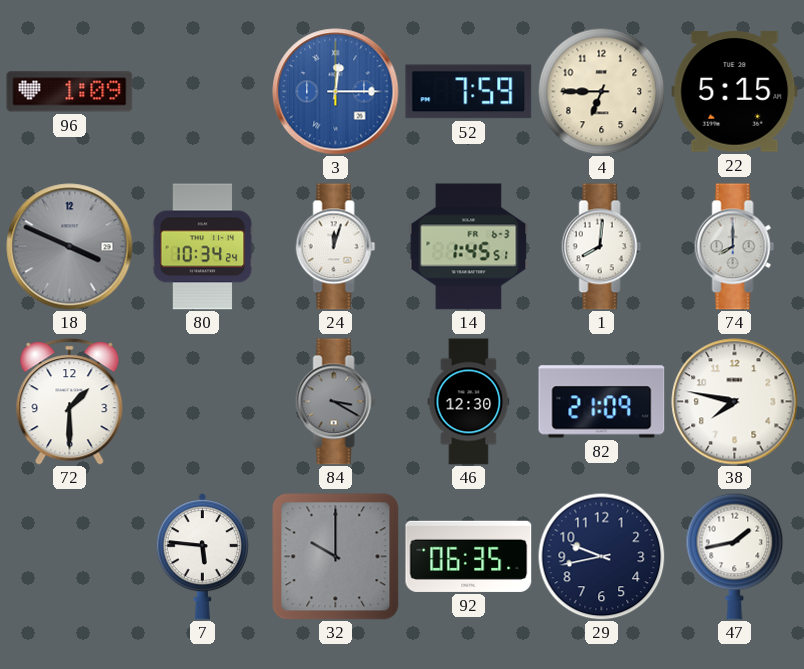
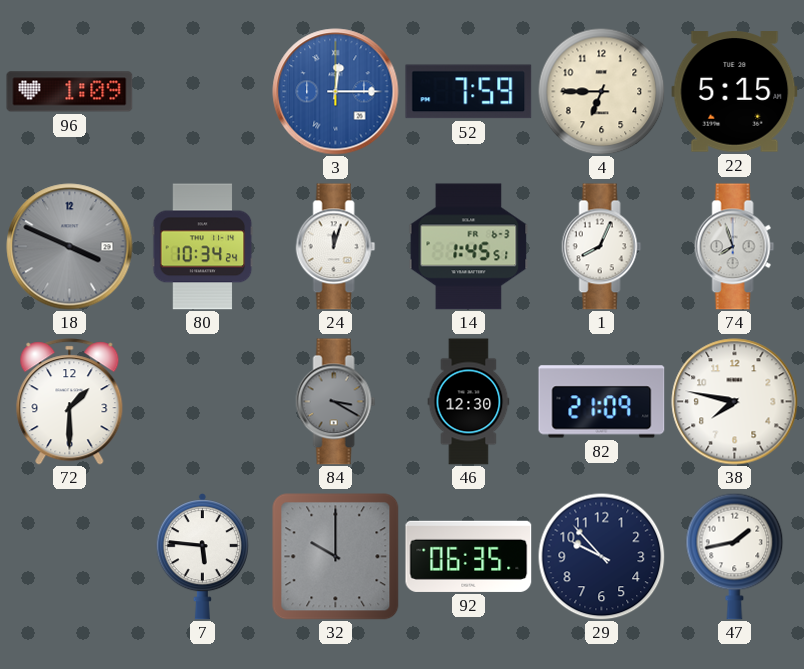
1: 8:01 -> 8:04
74: 8:00 -> 7:57
29: 9:43 -> 9:53
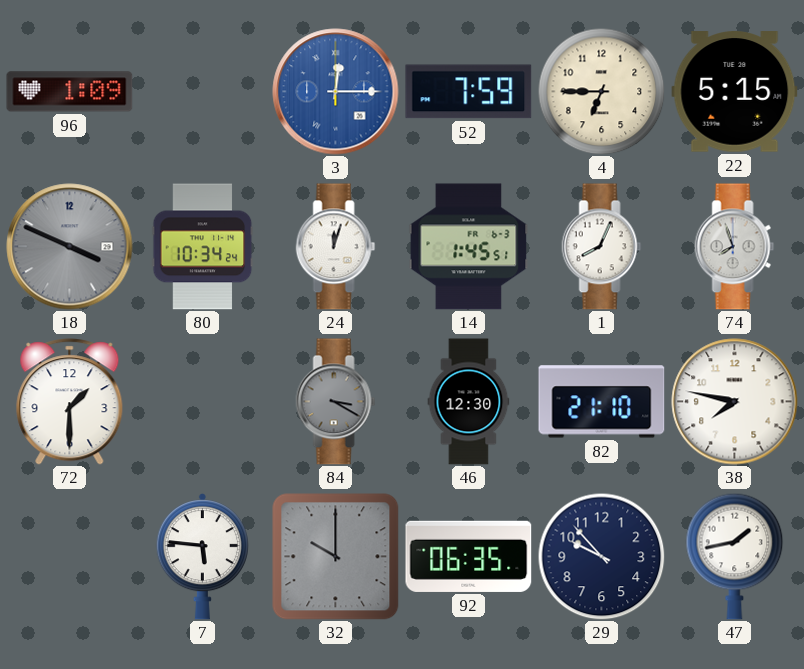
82: 21:09 -> 21:10
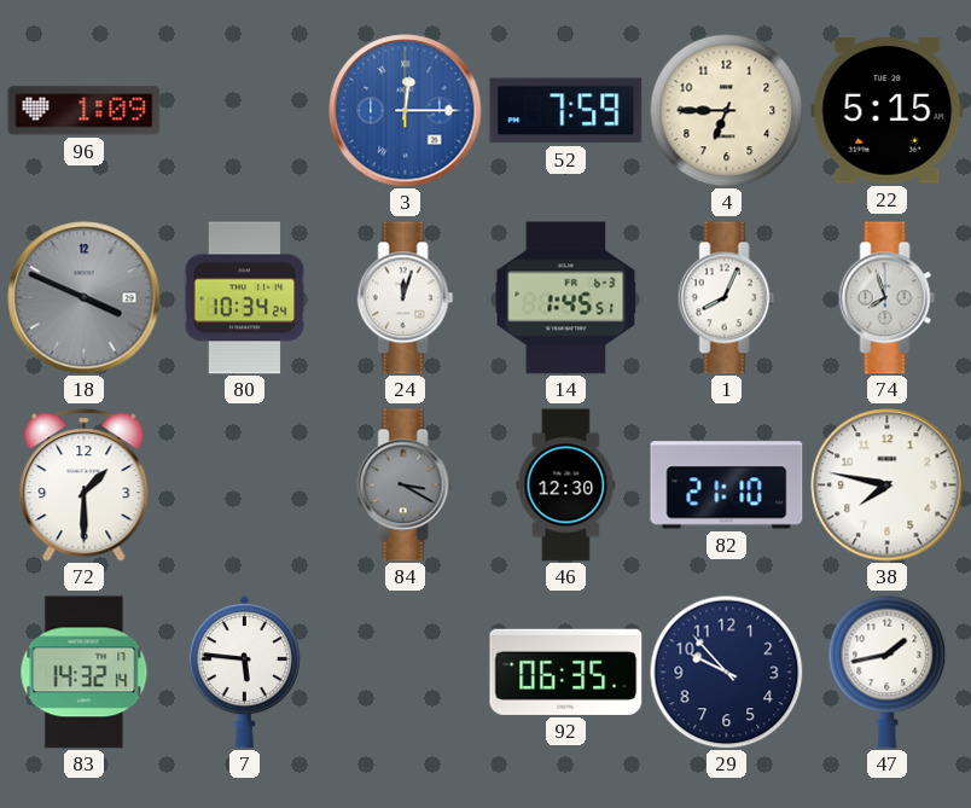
83: none -> 14:32
32: 10:00 -> none
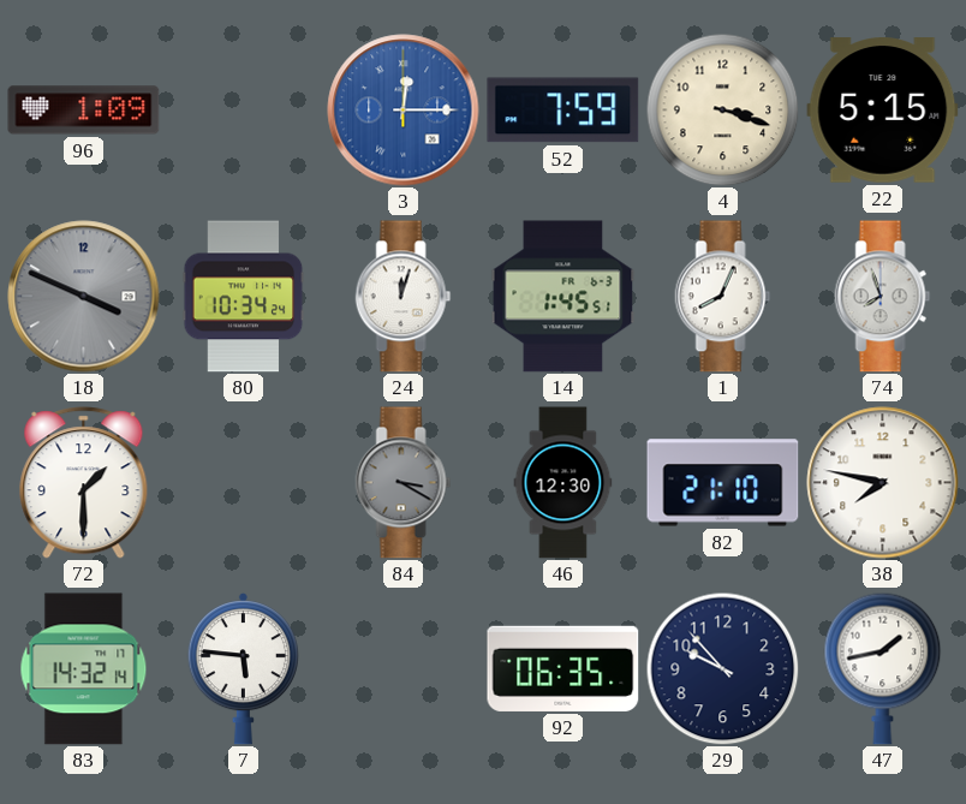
4: 6:45 -> 3:18
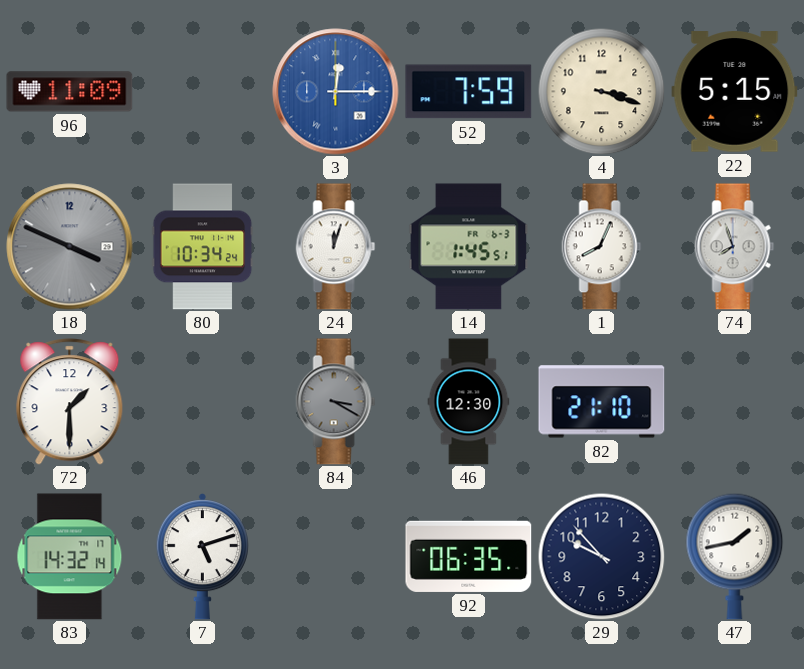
96: 1:09 -> 11:09
38: 7:47 -> none
7: 5:46 -> 5:12
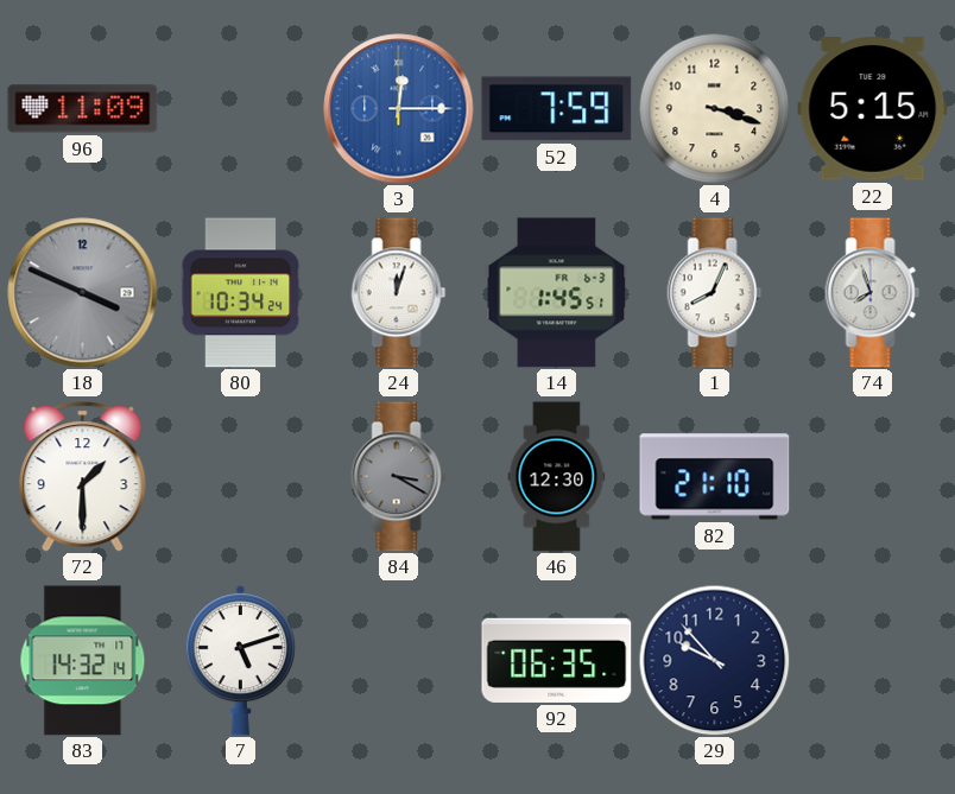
47: 1:43 -> none
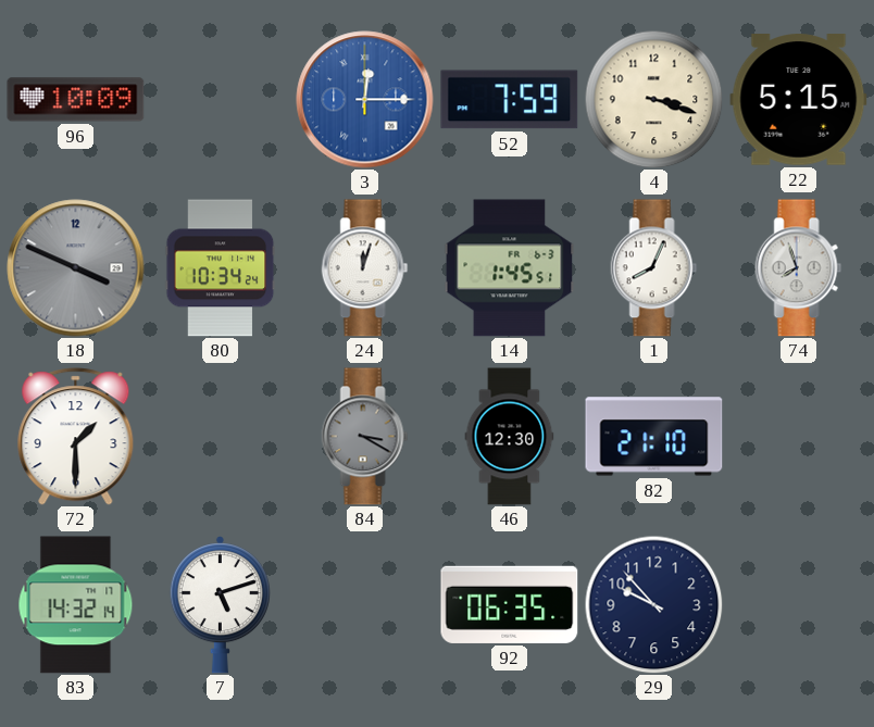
96: 11:09 -> 10:09
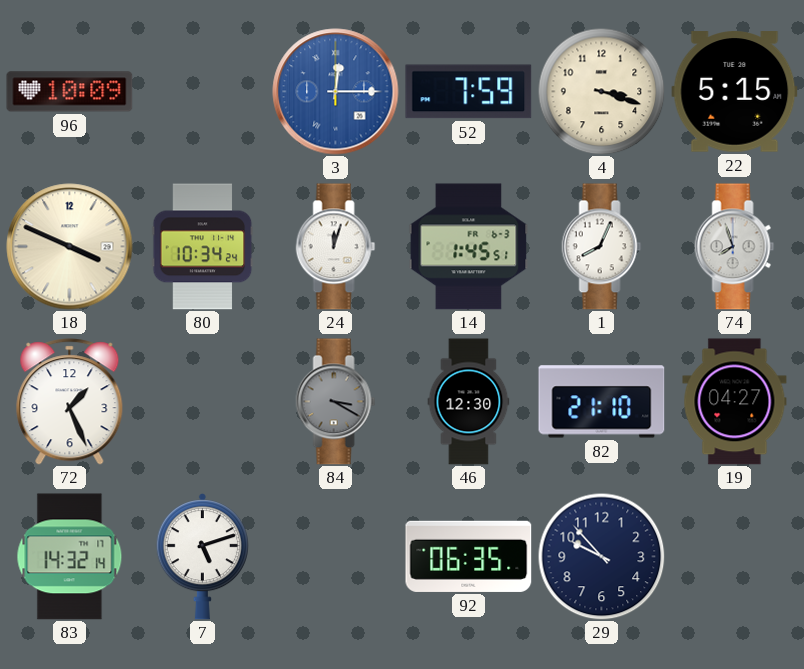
18 dial: grey -> cream
72: 1:30 -> 1:26
19: none -> 04:27
